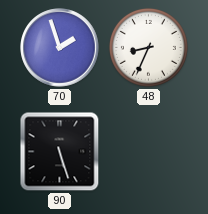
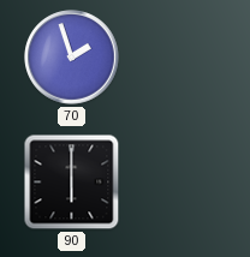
48: 8:34 -> none
90: 5:27 -> 6:00
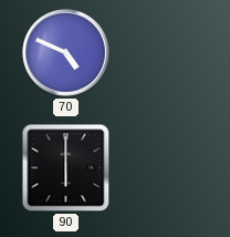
70: 1:57 -> 4:49
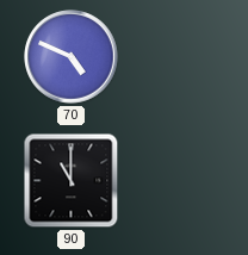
90: 6:00 -> 11:00
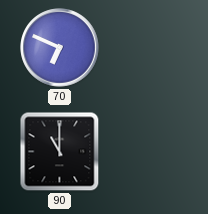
70: 4:49 -> 6:49
